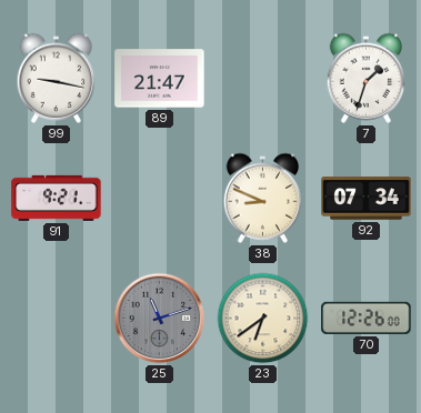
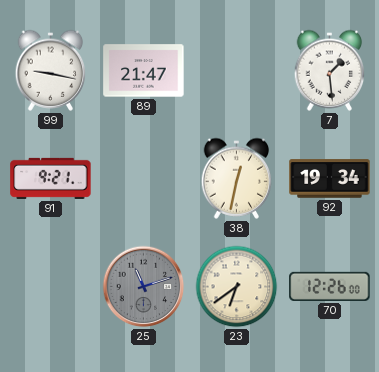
7: 1:33 -> 1:29
38: 8:49 -> 12:32
92: 07:34 -> 19:34
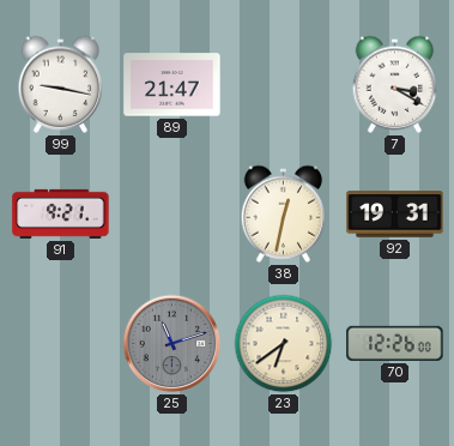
7: 1:29 -> 3:20
92: 19:34 -> 19:31
